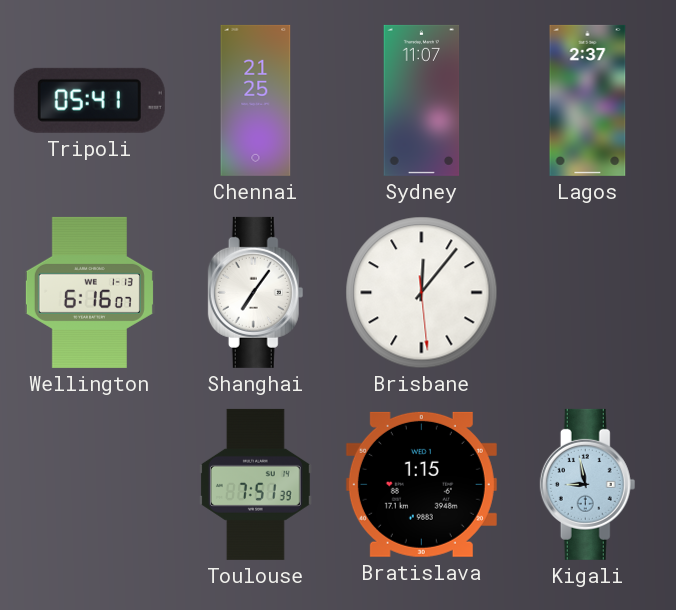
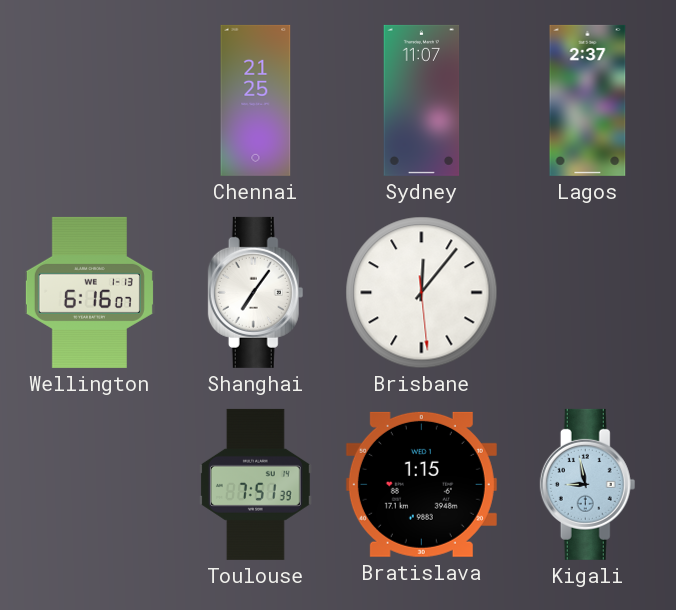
Tripoli: 05:41 -> none
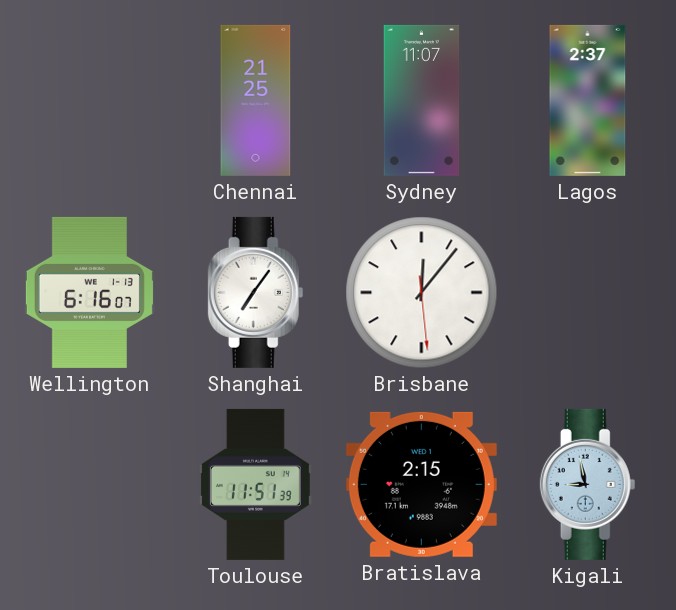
Toulouse: 7:51 -> 11:51
Bratislava: 1:15 -> 2:15
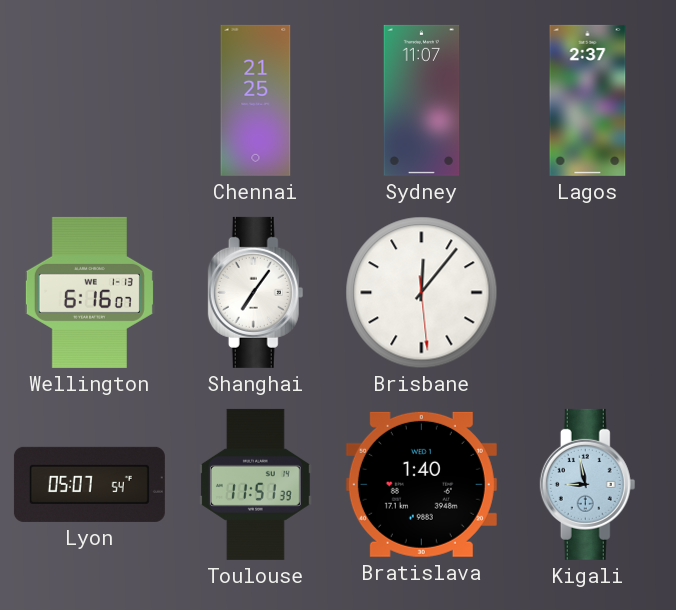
Lyon: none -> 05:07
Bratislava: 2:15 -> 1:40
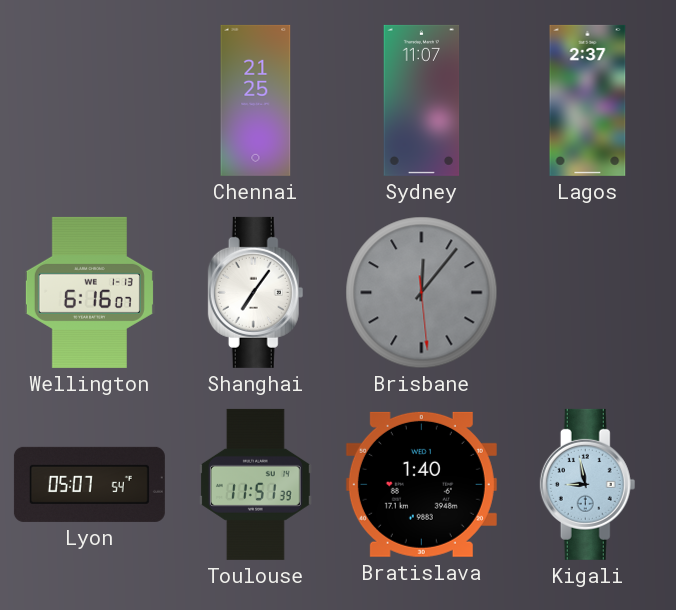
Brisbane dial: white -> grey
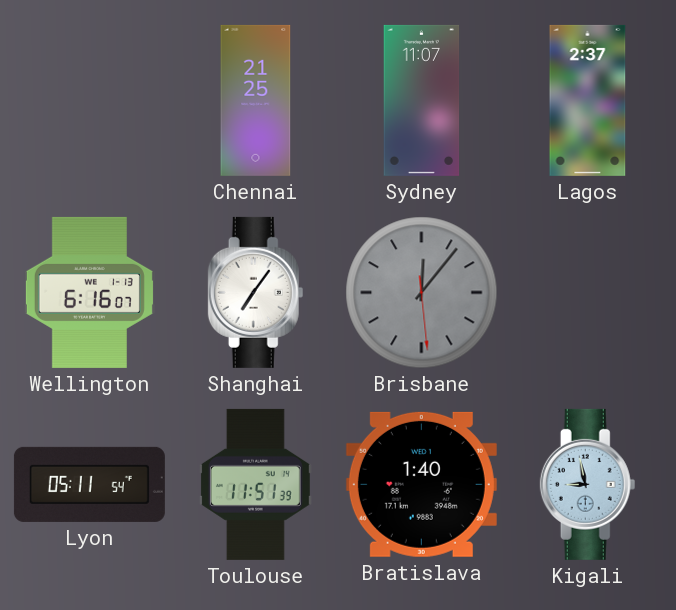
Lyon: 05:07 -> 05:11
